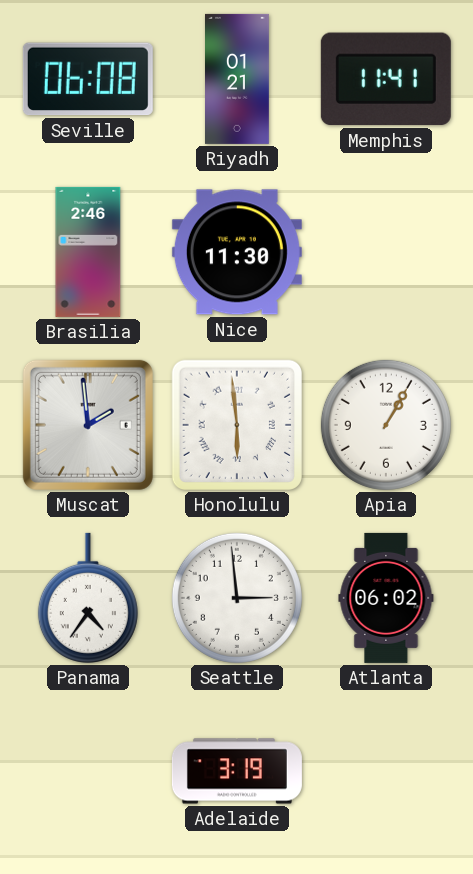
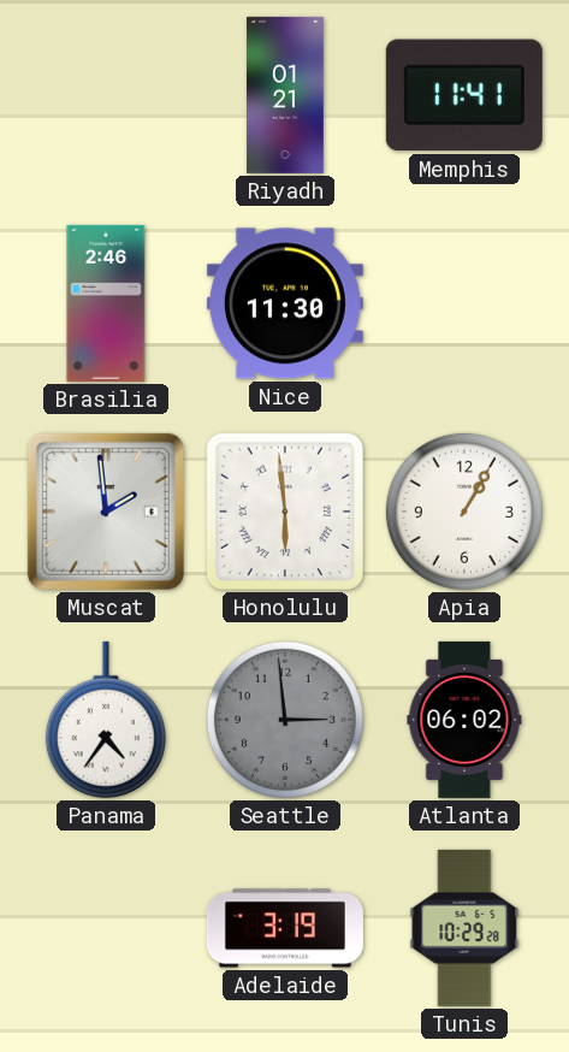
Seville: 06:08 -> none
Seattle dial: white -> grey
Tunis: none -> 10:29
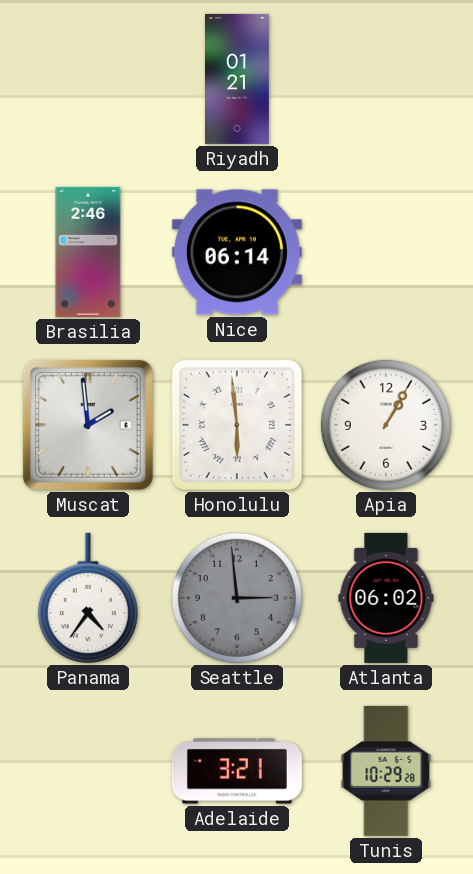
Memphis: 11:41 -> none
Nice: 11:30 -> 06:14
Adelaide: 3:19 -> 3:21
